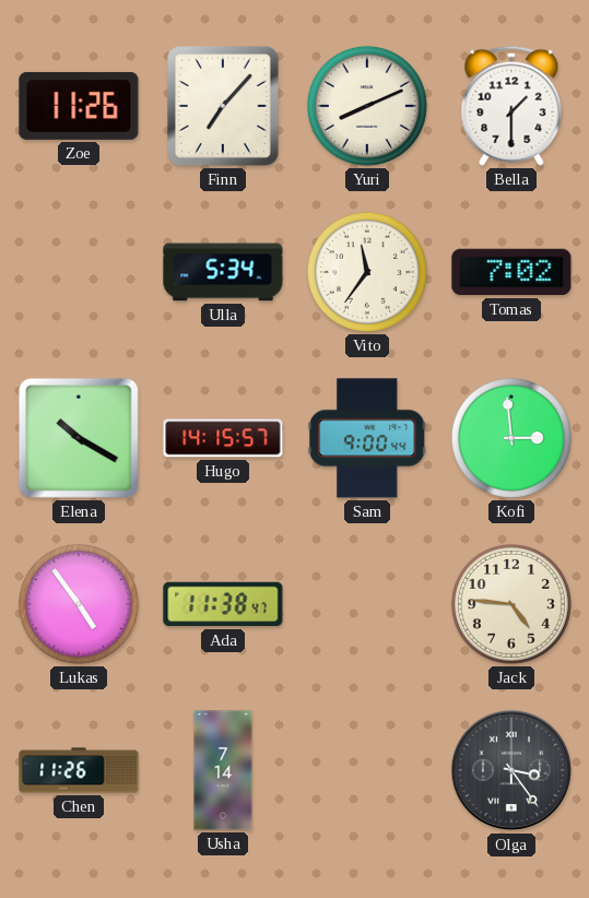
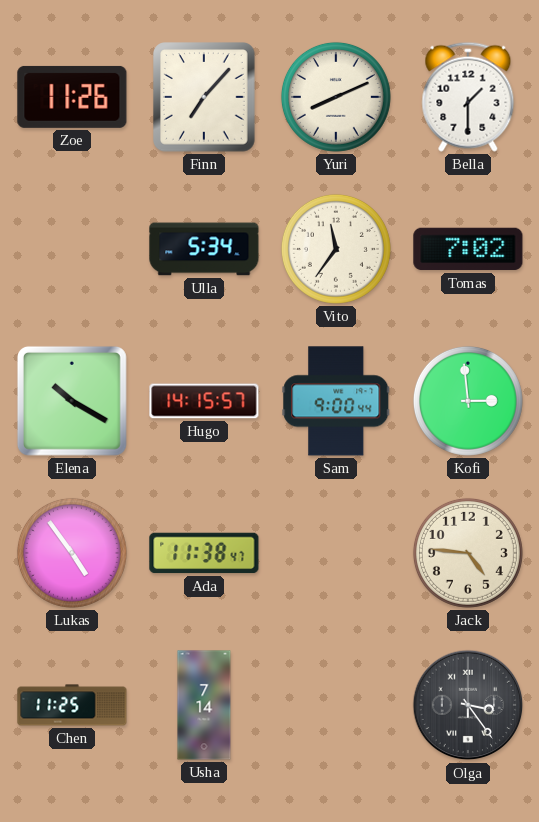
Chen: 11:26 -> 11:25
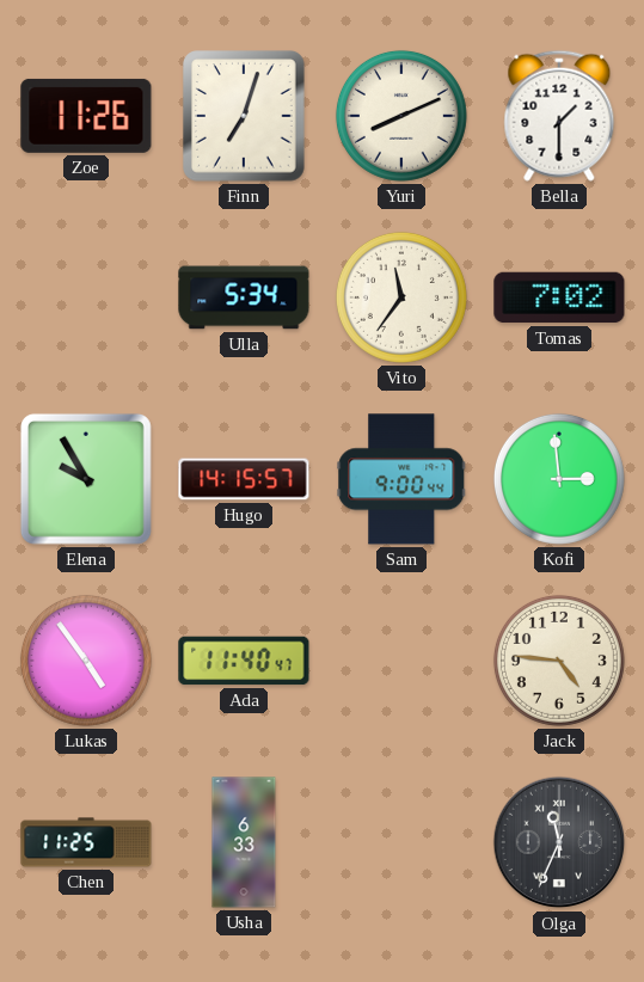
Finn: 7:07 -> 7:03
Elena: 10:20 -> 9:55
Ada: 11:38 -> 11:40
Usha: 7:14 -> 6:33
Olga: 3:24 -> 11:34
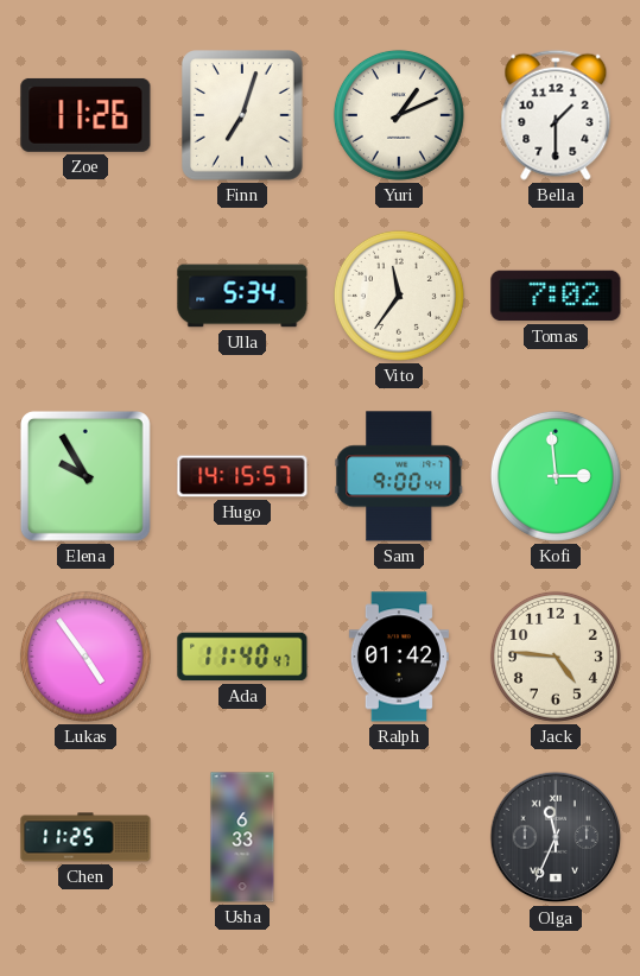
Yuri: 8:11 -> 1:11
Ralph: none -> 01:42
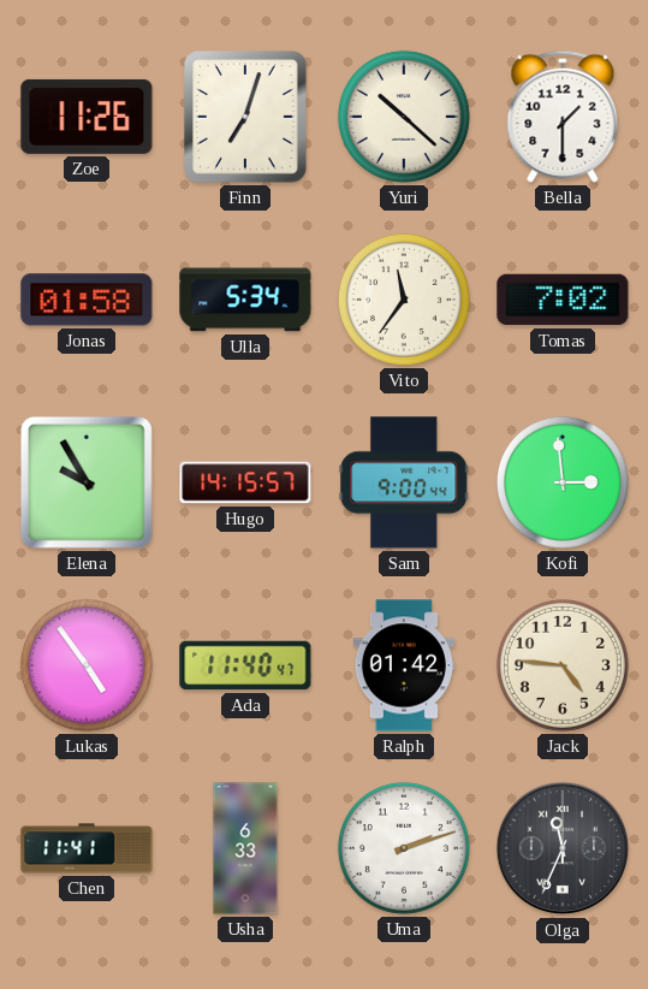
Yuri: 1:11 -> 10:22
Jonas: none -> 01:58
Chen: 11:25 -> 11:41
Uma: none -> 2:12
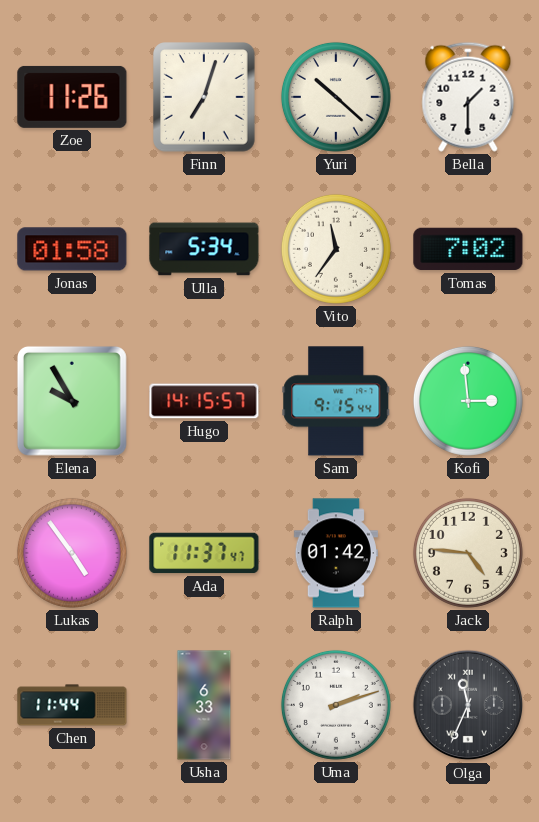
Sam: 9:00 -> 9:15
Ada: 11:40 -> 11:37
Chen: 11:41 -> 11:44
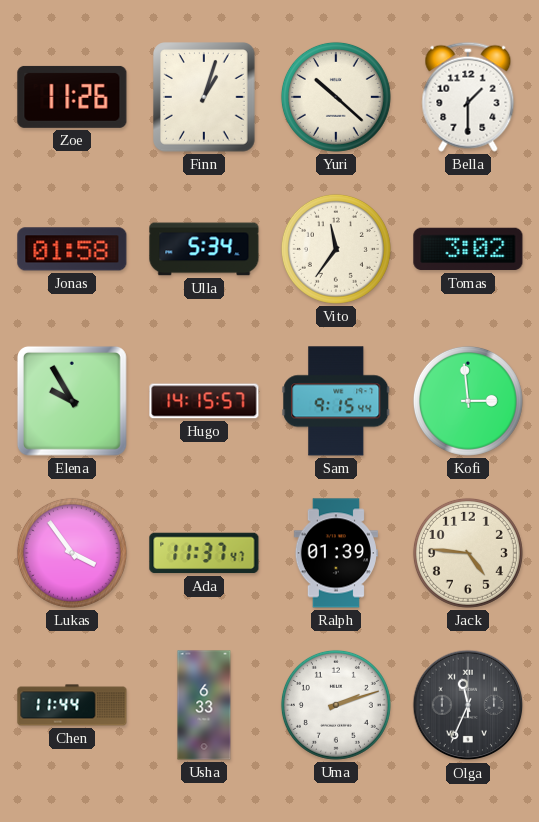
Finn: 7:03 -> 1:03
Tomas: 7:02 -> 3:02
Lukas: 4:54 -> 3:54
Ralph: 01:42 -> 01:39
